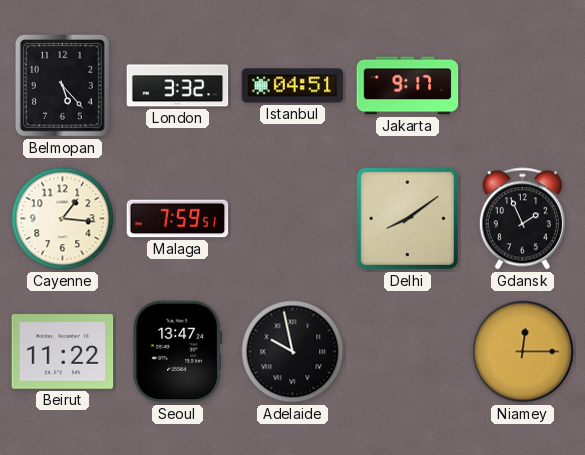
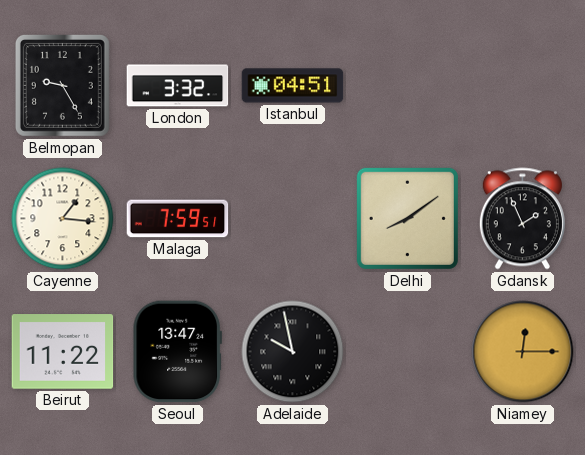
Belmopan: 5:23 -> 9:25
Jakarta: 9:17 -> none
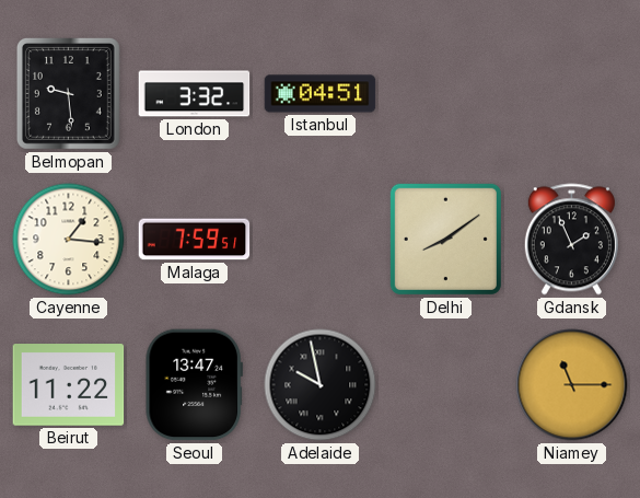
Belmopan: 9:25 -> 9:29
Niamey: 12:15 -> 11:15
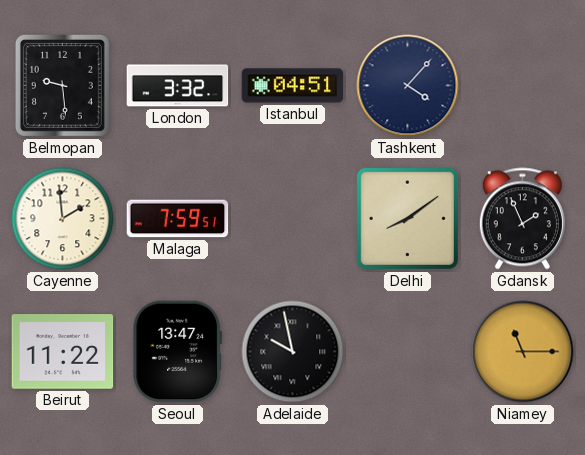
Tashkent: none -> 4:07
Cayenne: 1:16 -> 1:59
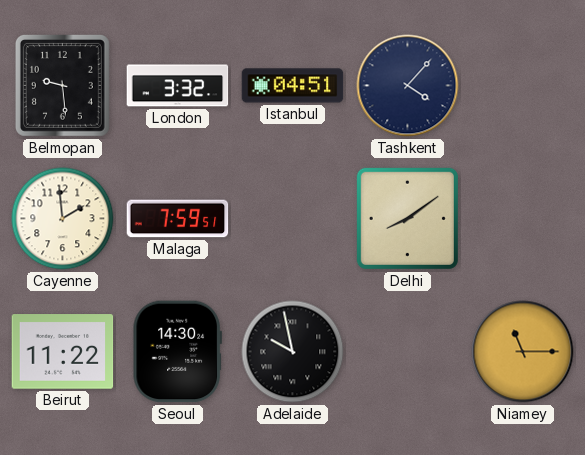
Gdansk: 1:56 -> none
Seoul: 13:47 -> 14:30
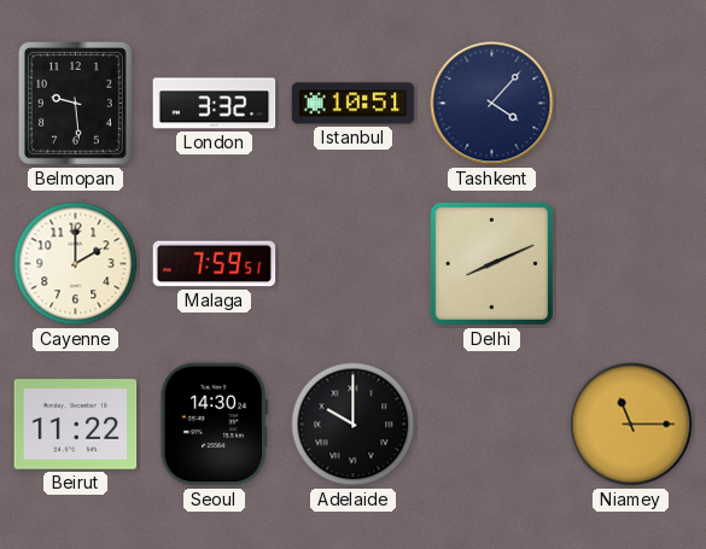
Istanbul: 04:51 -> 10:51
Cayenne: 1:59 -> 2:00
Delhi: 8:09 -> 8:11
Adelaide: 9:58 -> 10:00
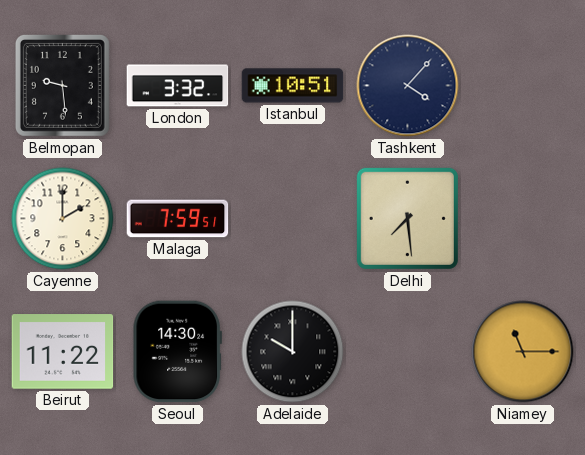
Delhi: 8:11 -> 7:29
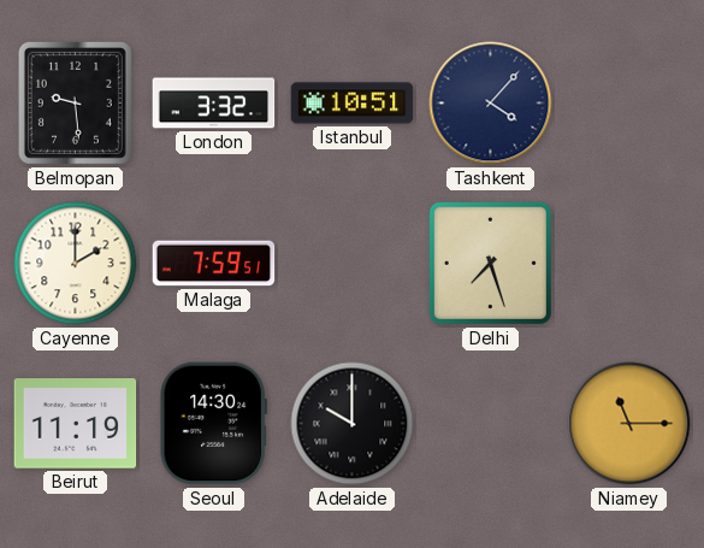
Delhi: 7:29 -> 7:27
Beirut: 11:22 -> 11:19
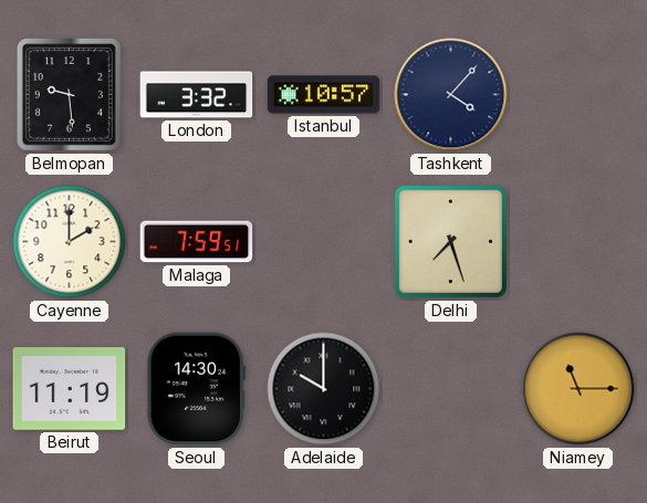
Istanbul: 10:51 -> 10:57
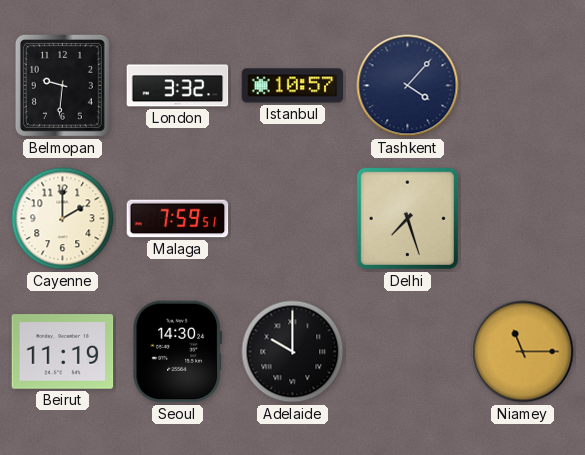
Belmopan: 9:29 -> 9:31
